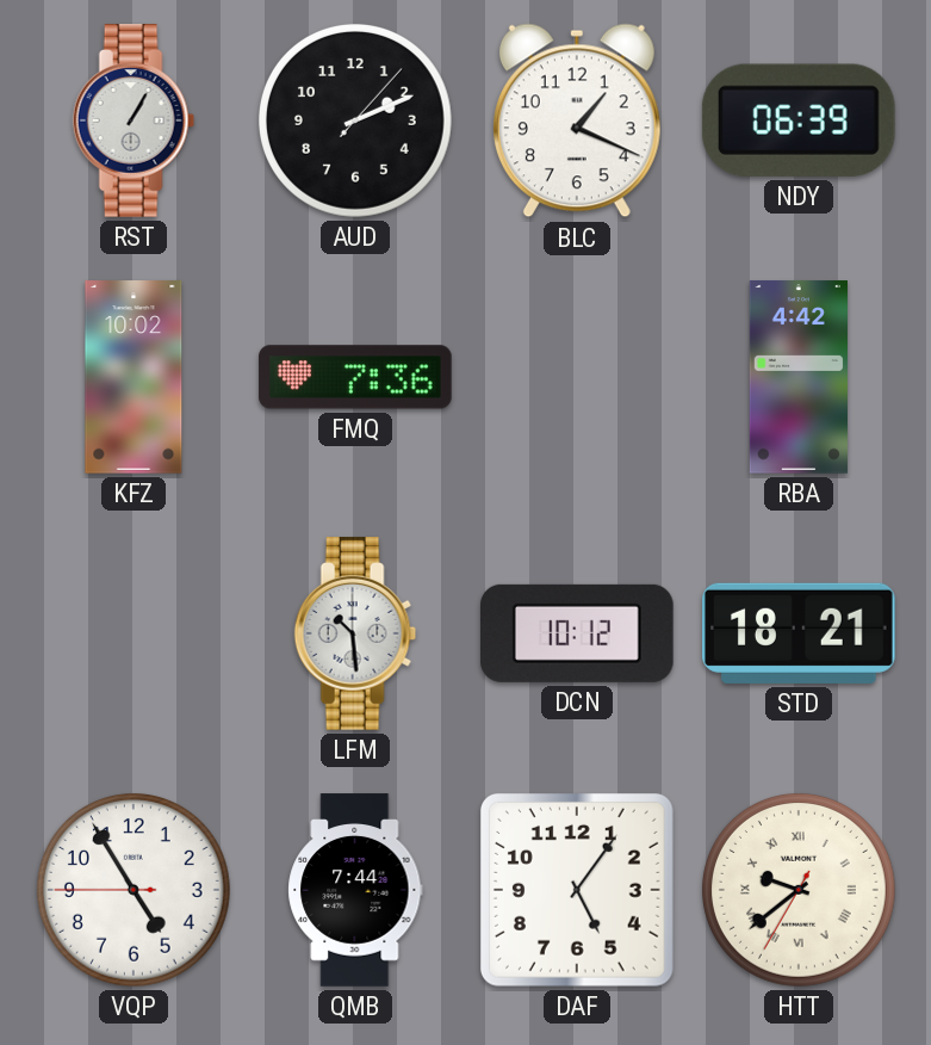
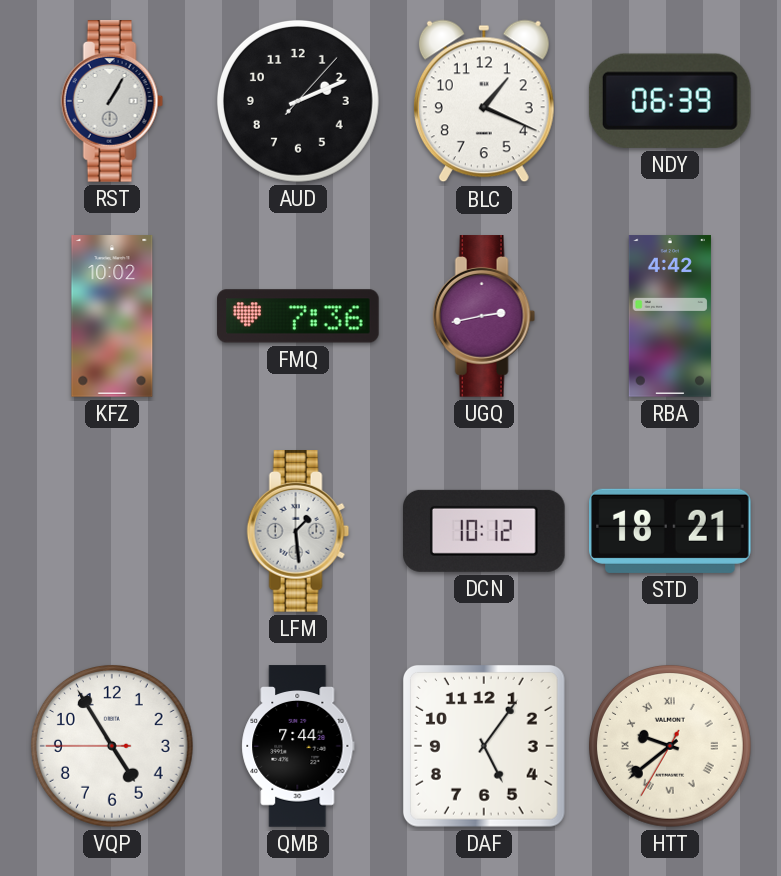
UGQ: none -> 2:43
LFM: 10:29 -> 1:29
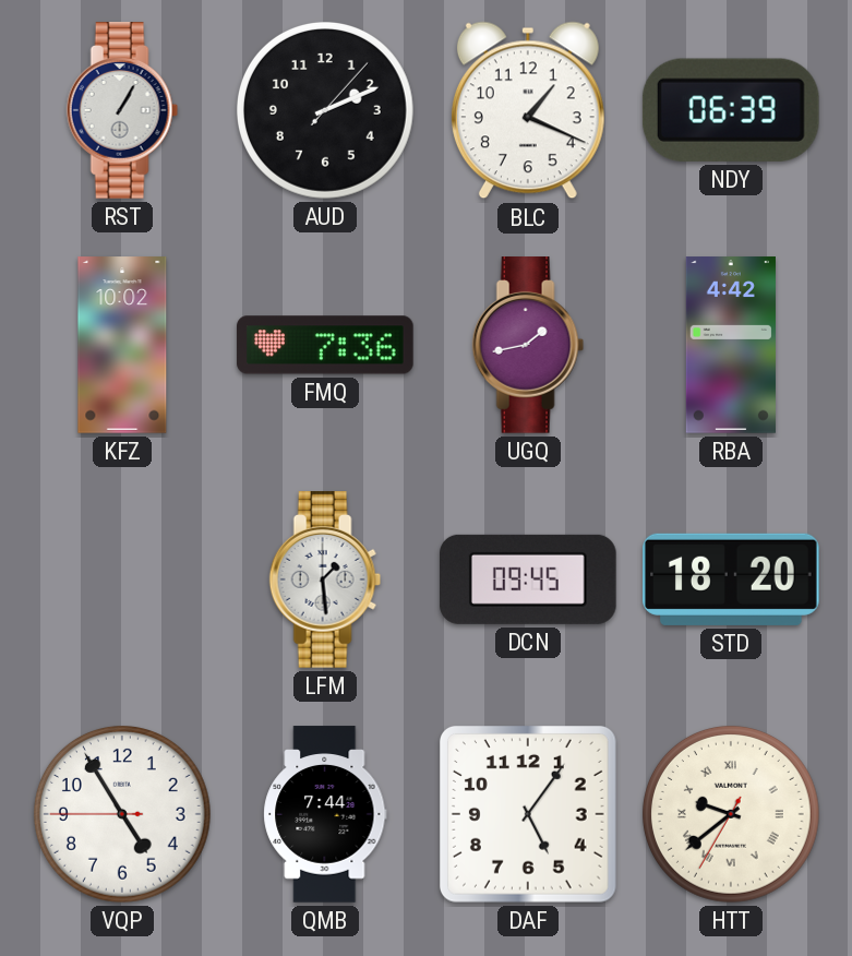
UGQ: 2:43 -> 1:43
DCN: 10:12 -> 09:45
STD: 18:21 -> 18:20
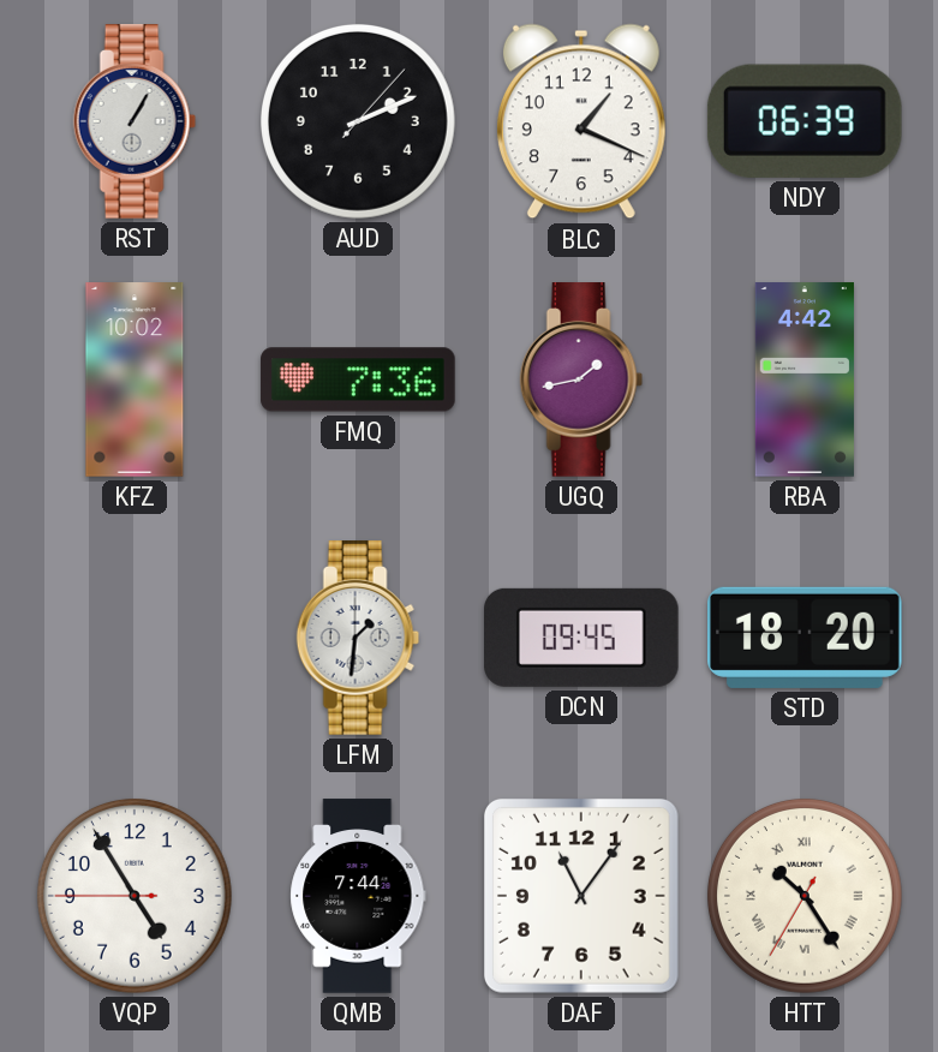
LFM: 1:29 -> 1:31
DAF: 5:06 -> 11:06
HTT: 9:38 -> 10:24
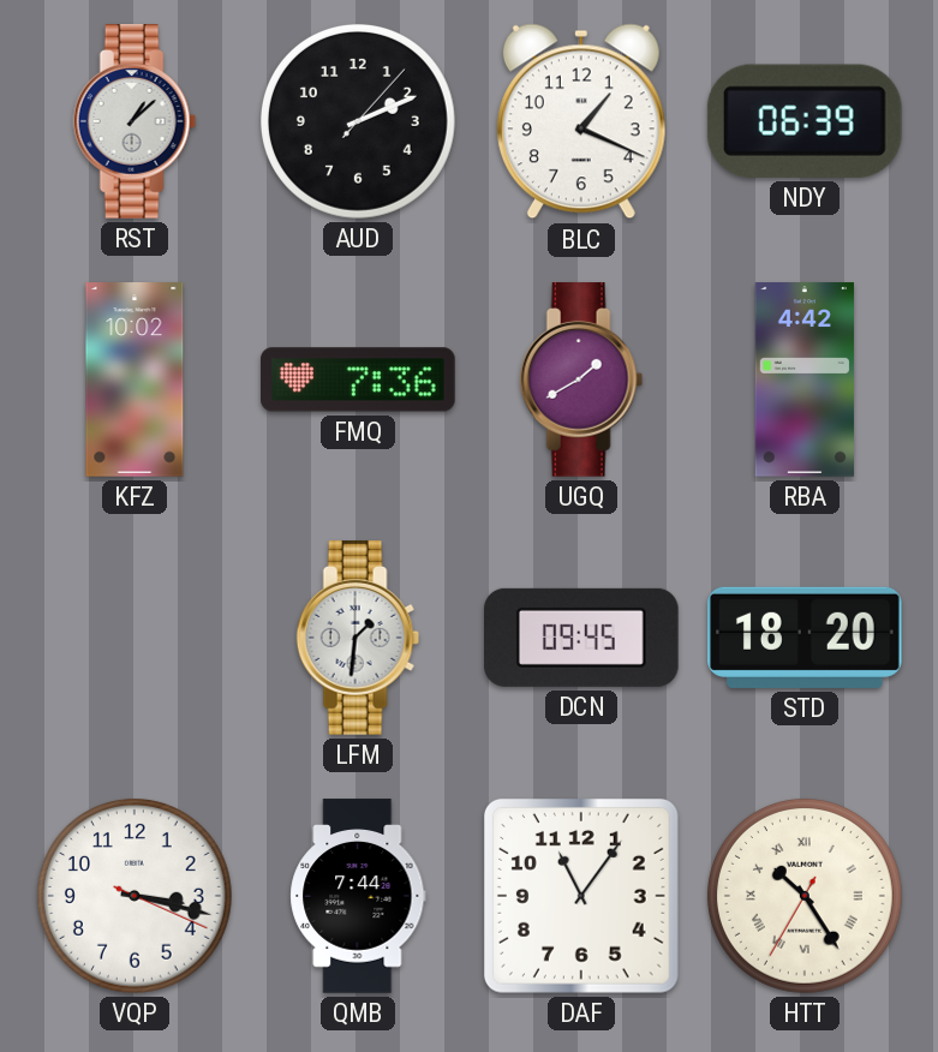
RST: 1:05 -> 1:08
UGQ: 1:43 -> 1:40
VQP: 4:54 -> 3:17
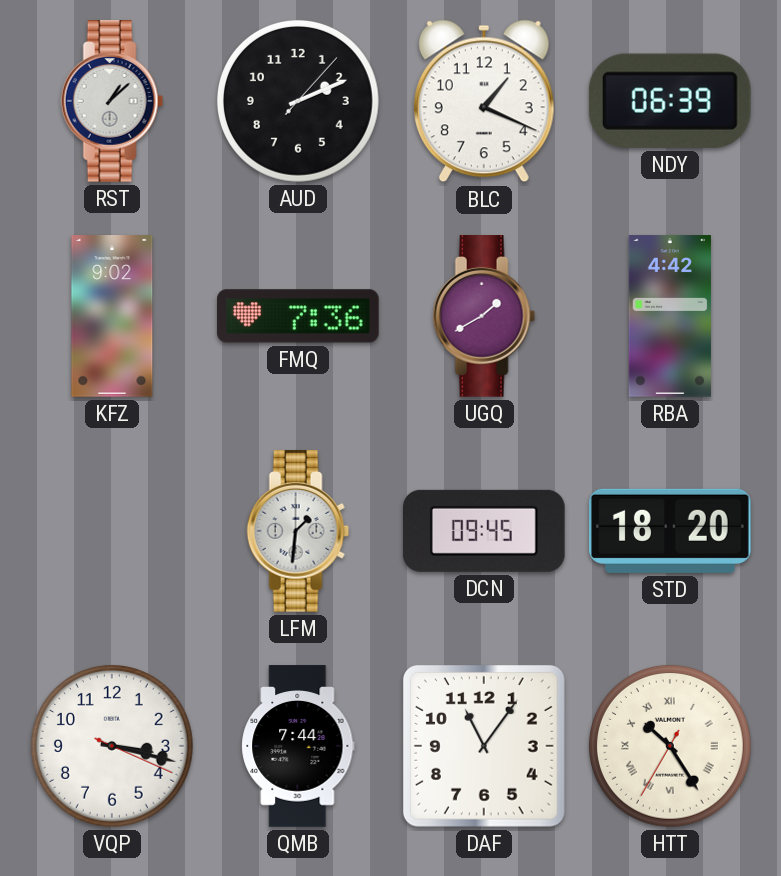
KFZ: 10:02 -> 9:02
